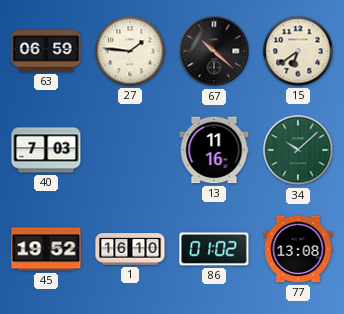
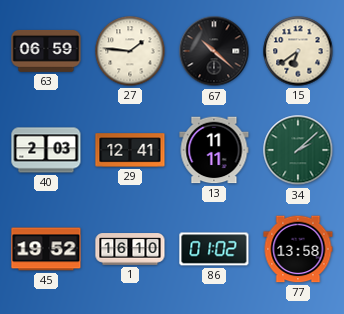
40: 7:03 -> 2:03
29: none -> 12:41
13: 11:16 -> 11:11
34: 10:08 -> 2:08
77: 13:08 -> 13:58
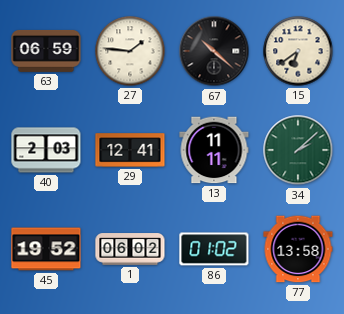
1: 16:10 -> 06:02
